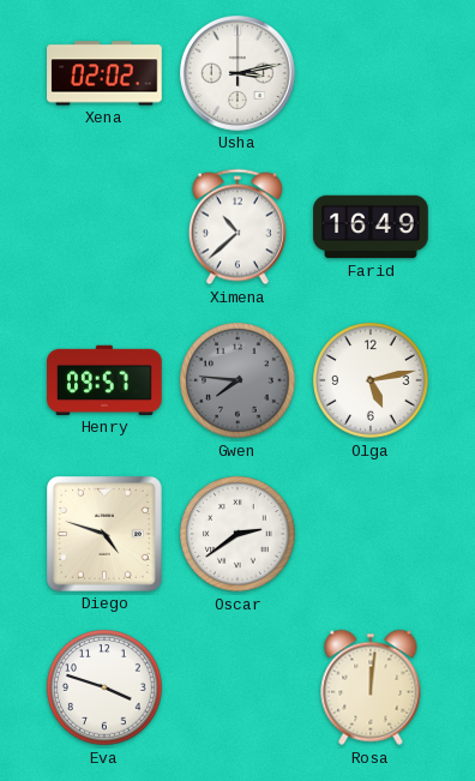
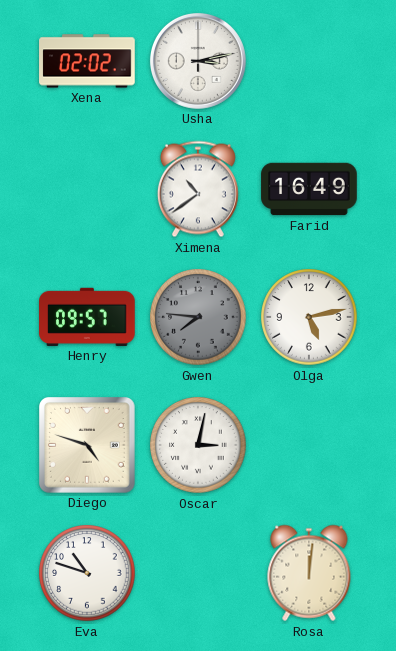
Ximena: 10:38 -> 10:39
Oscar: 2:39 -> 3:02
Eva: 3:48 -> 10:48
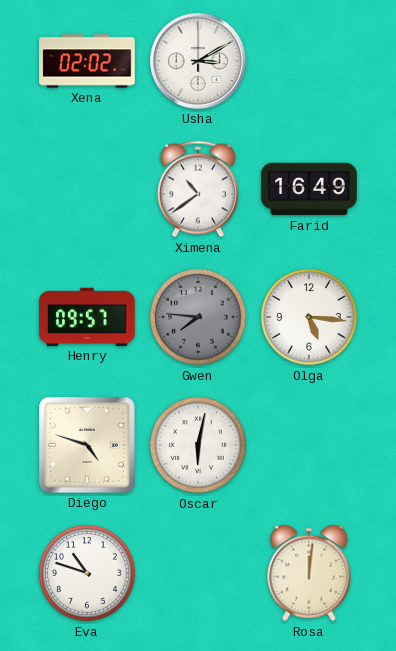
Usha: 3:13 -> 3:10
Olga: 5:13 -> 5:16
Oscar: 3:02 -> 6:02
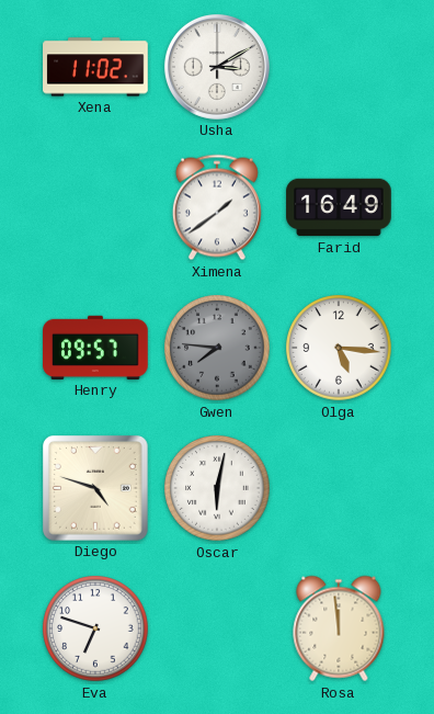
Xena: 02:02 -> 11:02
Ximena: 10:39 -> 1:39
Eva: 10:48 -> 6:48
Rosa: 12:01 -> 11:59
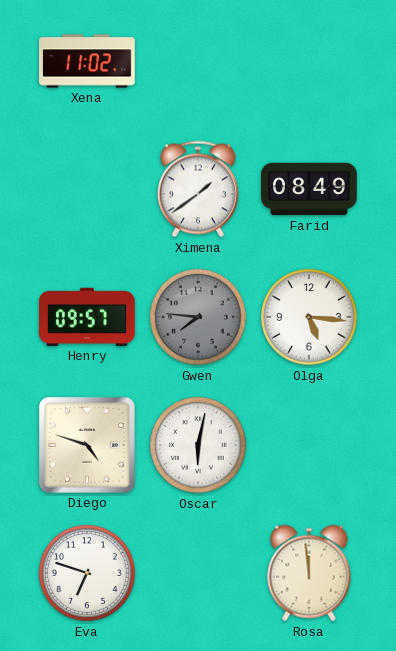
Usha: 3:10 -> none
Farid: 16:49 -> 08:49
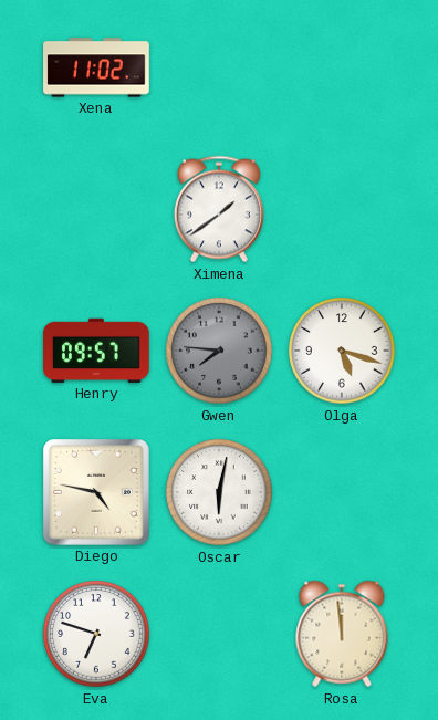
Farid: 08:49 -> none
Olga: 5:16 -> 5:18
Diego: 4:48 -> 4:47
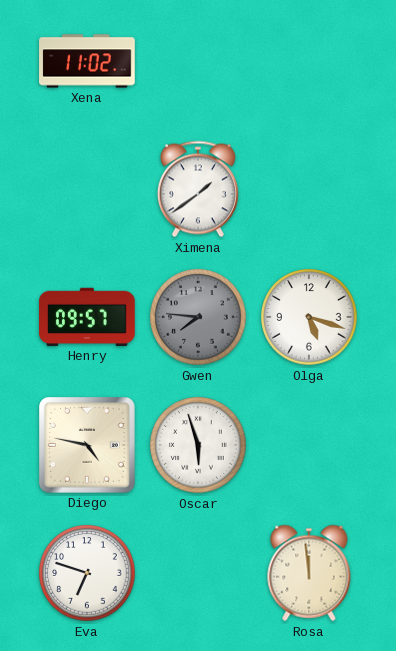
Oscar: 6:02 -> 5:57
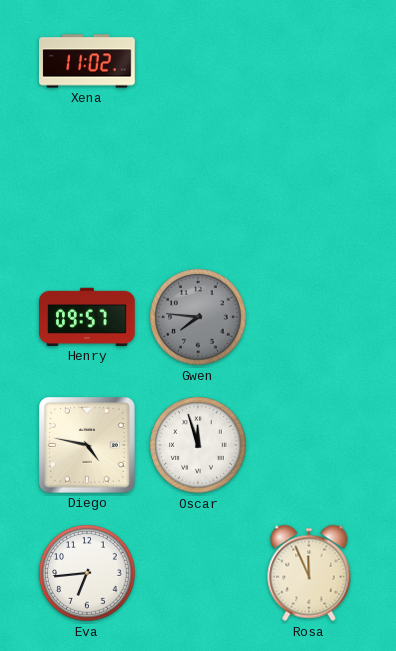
Ximena: 1:39 -> none
Olga: 5:18 -> none
Oscar: 5:57 -> 11:57
Eva: 6:48 -> 6:44
Rosa: 11:59 -> 11:56
